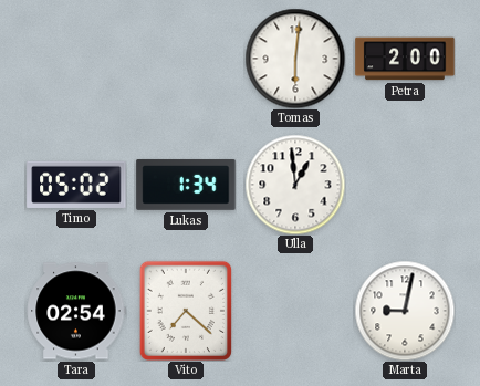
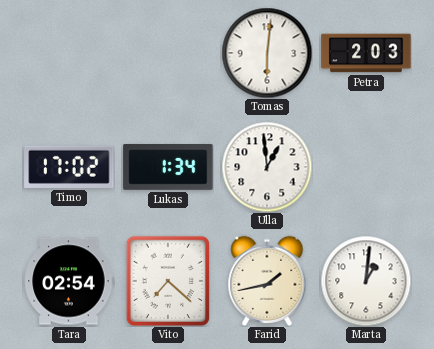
Petra: 2:00 -> 2:03
Timo: 05:02 -> 17:02
Farid: none -> 1:43
Marta: 9:02 -> 1:01
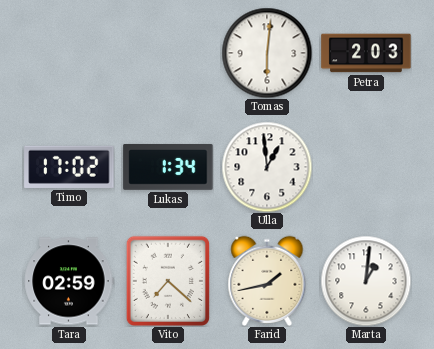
Tara: 02:54 -> 02:59
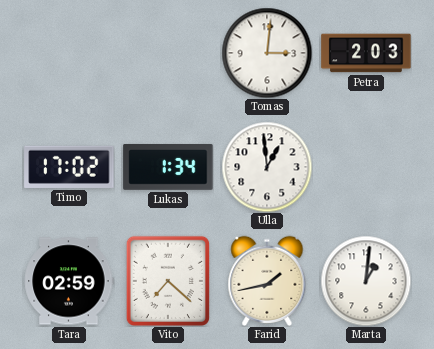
Tomas: 6:01 -> 3:01
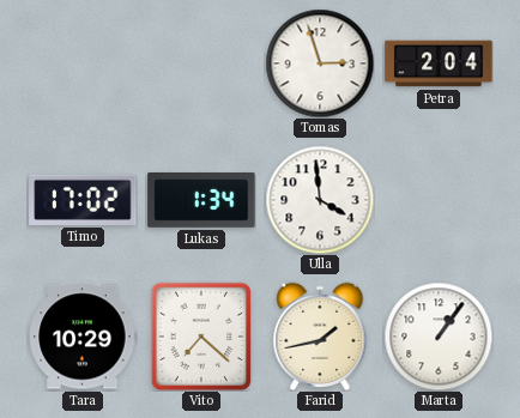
Tomas: 3:01 -> 2:57
Petra: 2:03 -> 2:04
Ulla: 12:59 -> 3:59
Tara: 02:59 -> 10:29
Marta: 1:01 -> 1:06
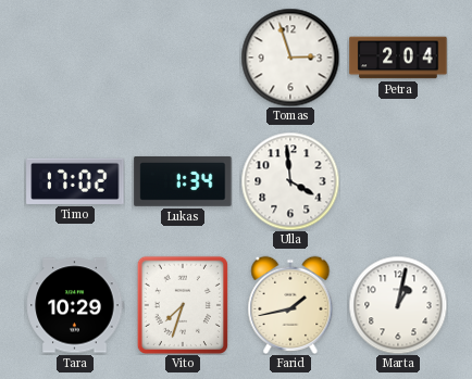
Vito: 7:22 -> 7:33
Marta: 1:06 -> 1:02
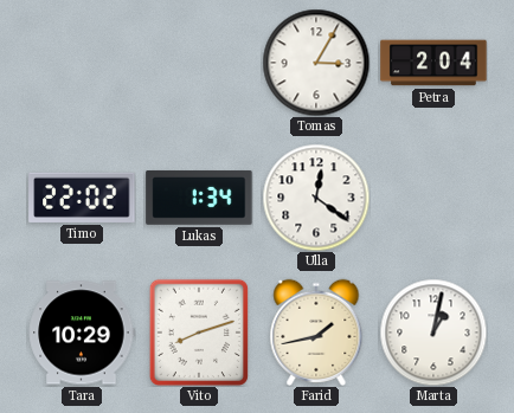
Tomas: 2:57 -> 3:05
Timo: 17:02 -> 22:02
Ulla: 3:59 -> 12:21
Vito: 7:33 -> 8:12
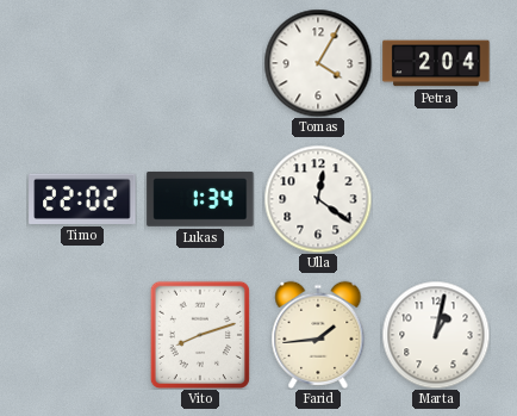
Tomas: 3:05 -> 4:05
Tara: 10:29 -> none
Farid: 1:43 -> 1:44
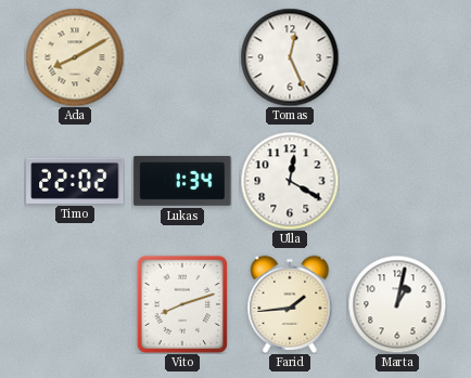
Ada: none -> 8:10
Tomas: 4:05 -> 12:26
Petra: 2:04 -> none
Ulla: 12:21 -> 12:20
